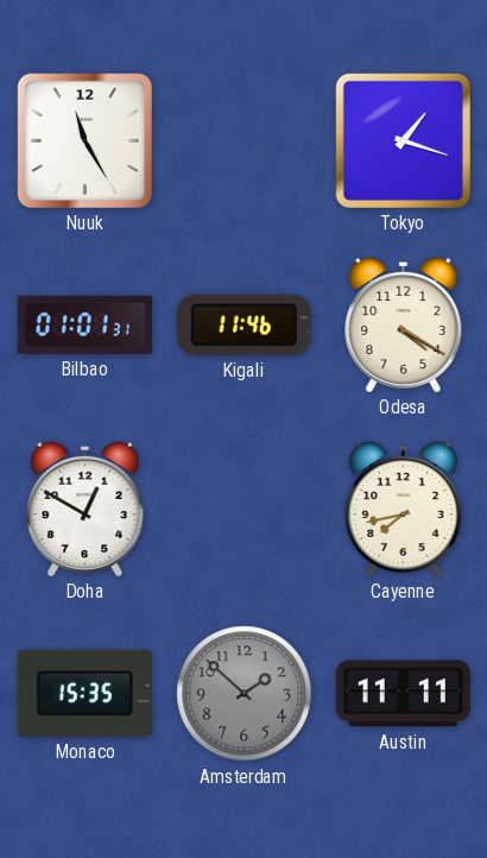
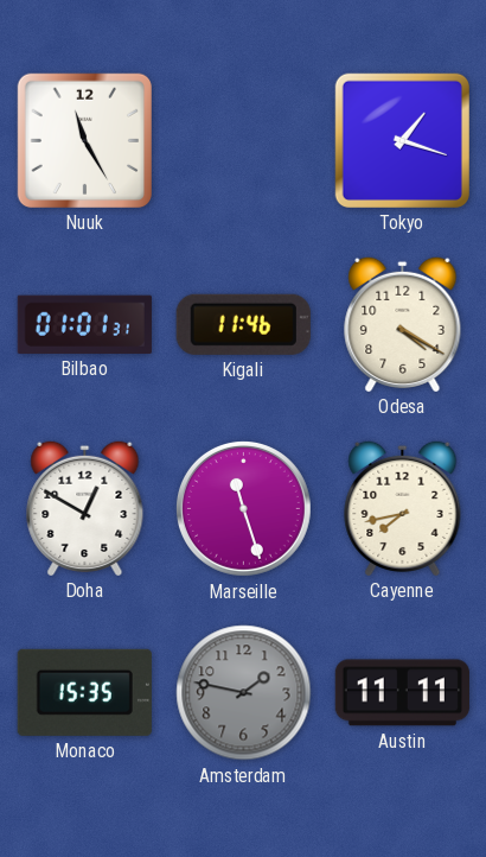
Marseille: none -> 11:27
Amsterdam: 1:52 -> 1:47
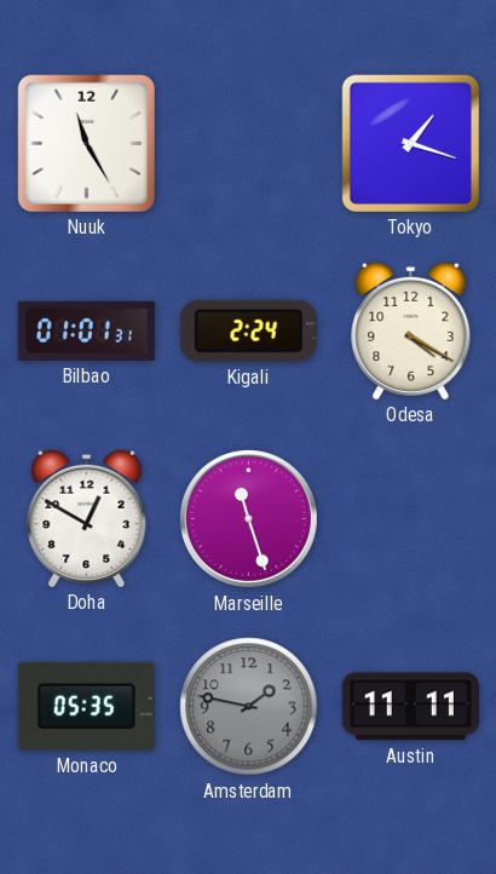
Kigali: 11:46 -> 2:24
Cayenne: 7:43 -> none
Monaco: 15:35 -> 05:35
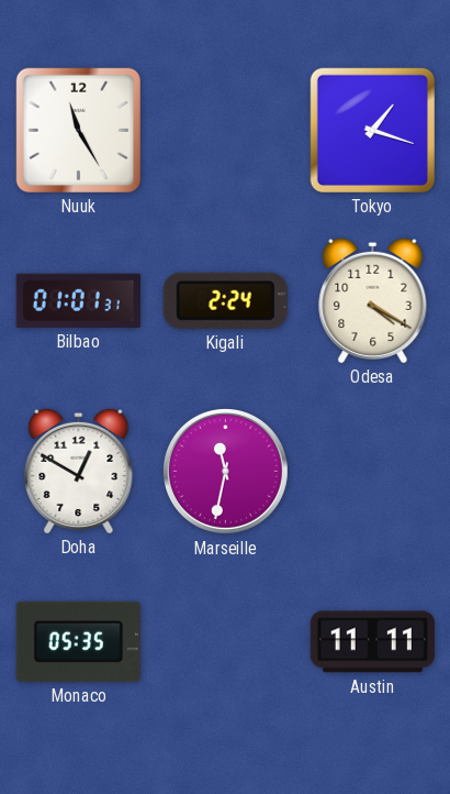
Marseille: 11:27 -> 11:32
Amsterdam: 1:47 -> none
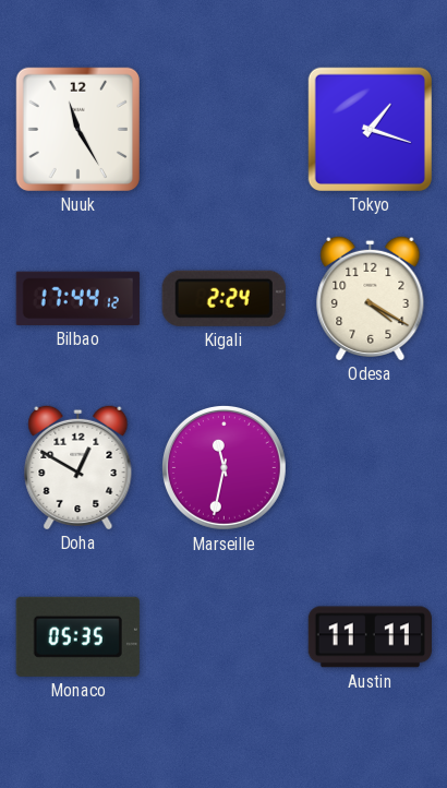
Bilbao: 01:01 -> 17:44
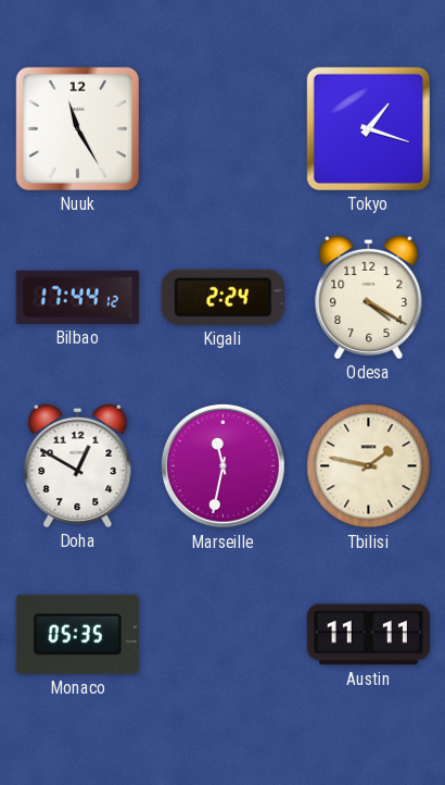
Tbilisi: none -> 1:47
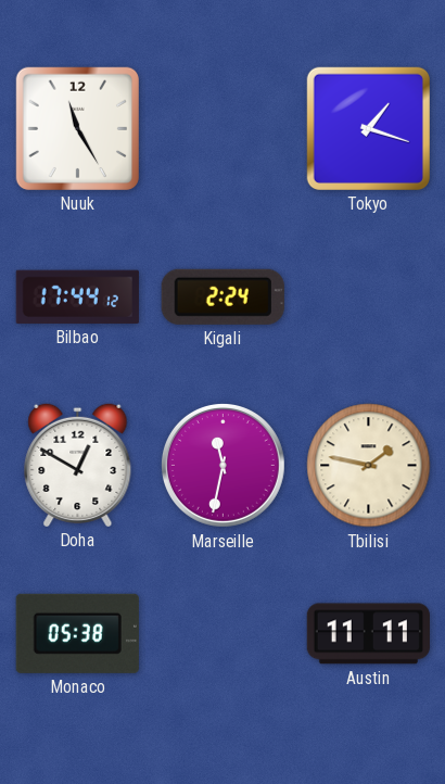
Odesa: 4:20 -> none
Monaco: 05:35 -> 05:38
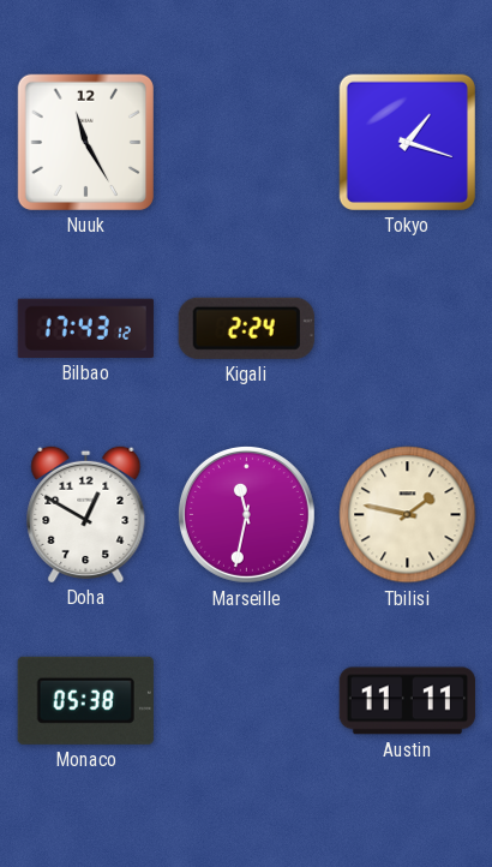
Bilbao: 17:44 -> 17:43
